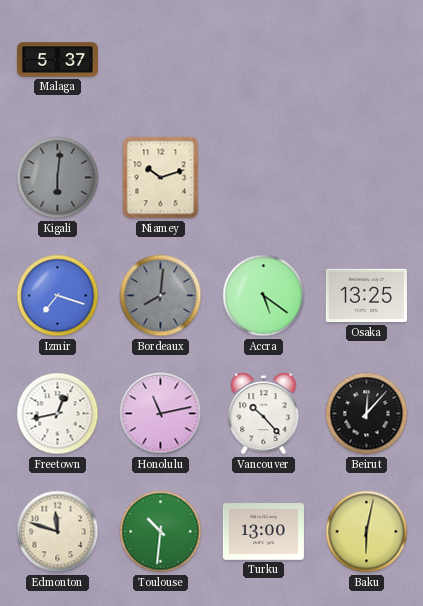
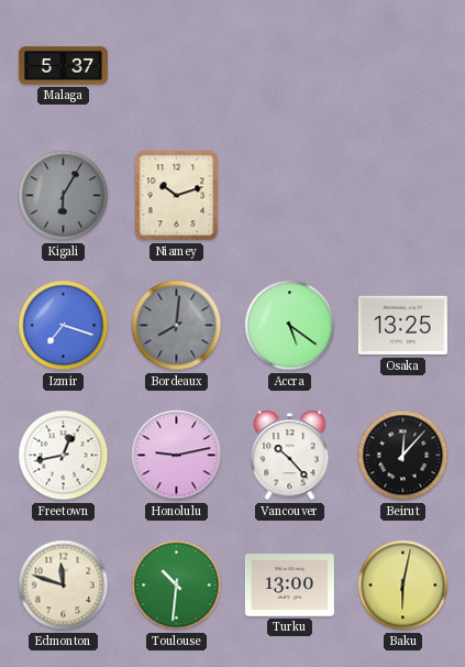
Kigali: 6:01 -> 6:05
Honolulu: 11:13 -> 9:13
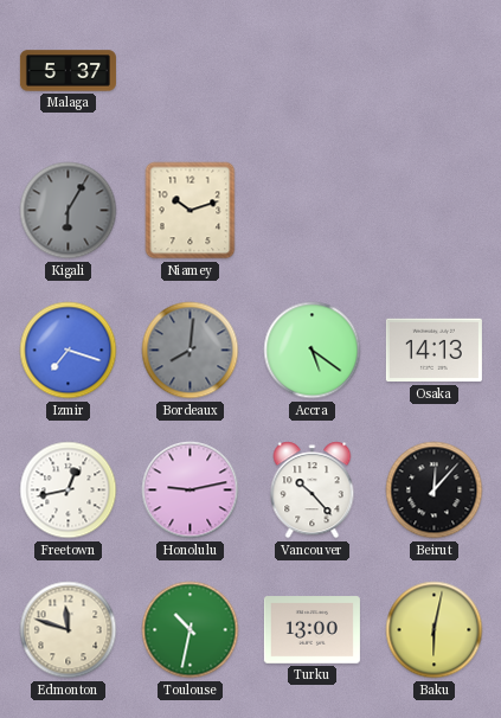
Osaka: 13:25 -> 14:13
Toulouse: 10:31 -> 10:32
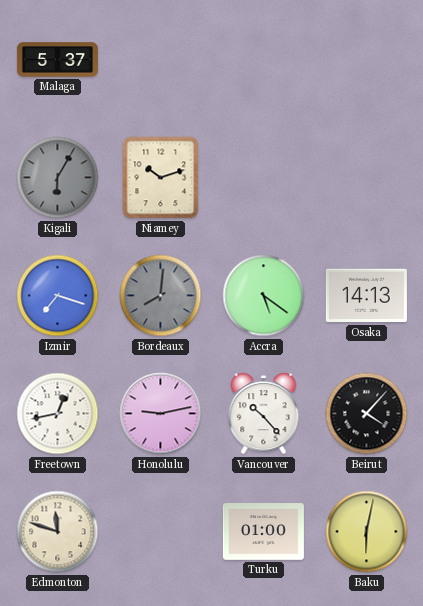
Beirut: 12:07 -> 4:07
Toulouse: 10:32 -> none
Turku: 13:00 -> 01:00
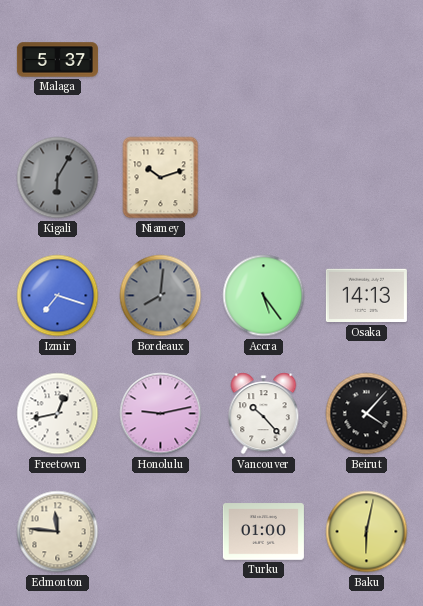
Accra: 5:21 -> 5:24
Edmonton: 11:48 -> 11:46
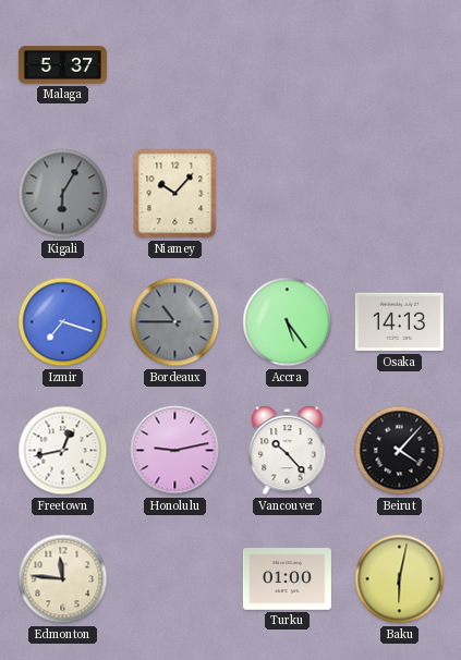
Niamey: 10:12 -> 10:07
Bordeaux: 8:01 -> 10:45
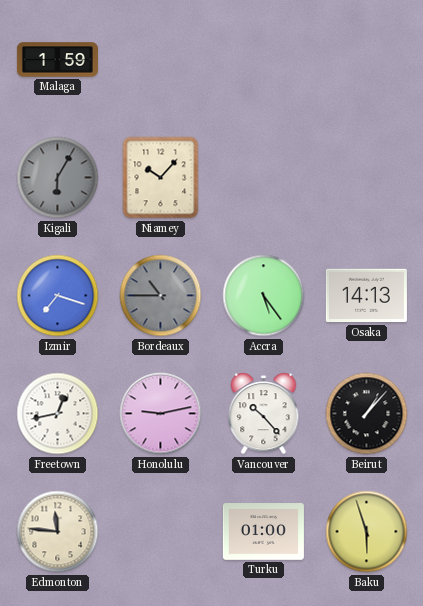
Malaga: 5:37 -> 1:59
Beirut: 4:07 -> 1:07
Baku: 6:02 -> 5:57
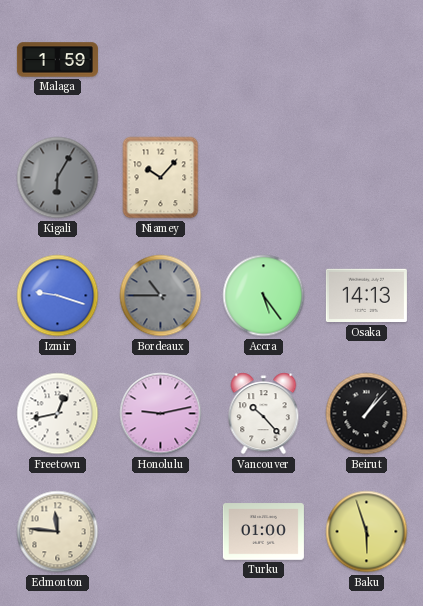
Izmir: 7:18 -> 9:18
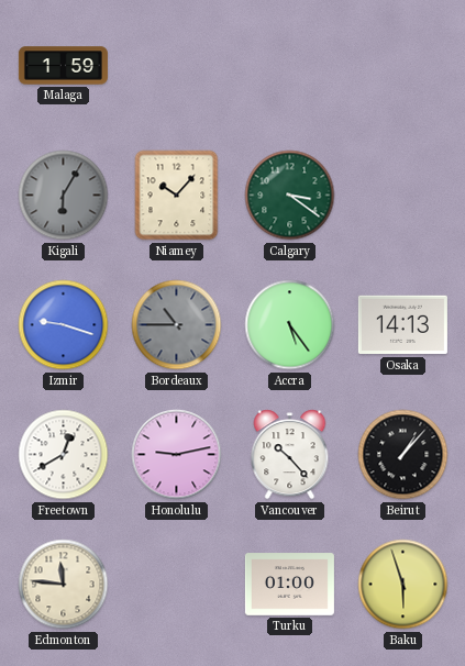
Calgary: none -> 3:21
Freetown: 12:43 -> 12:40
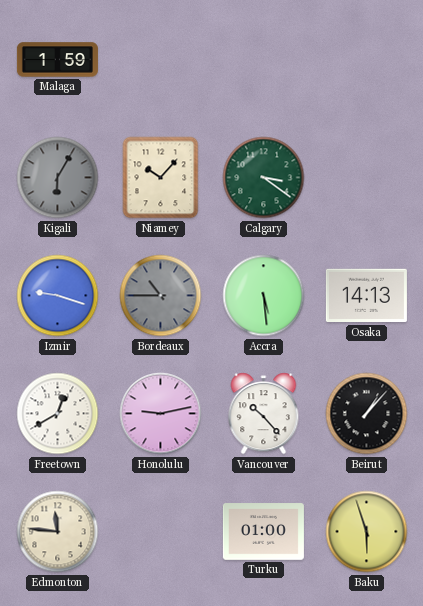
Accra: 5:24 -> 5:29
